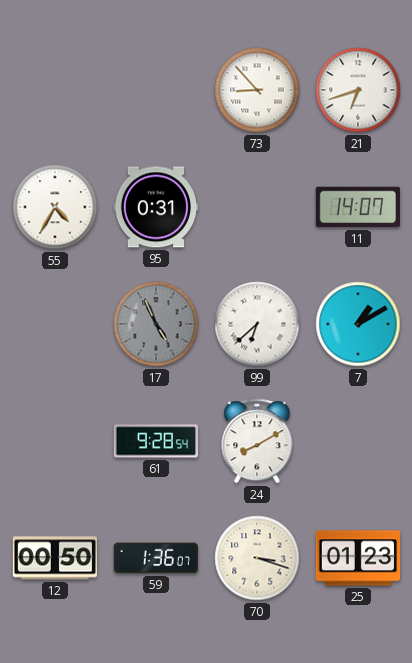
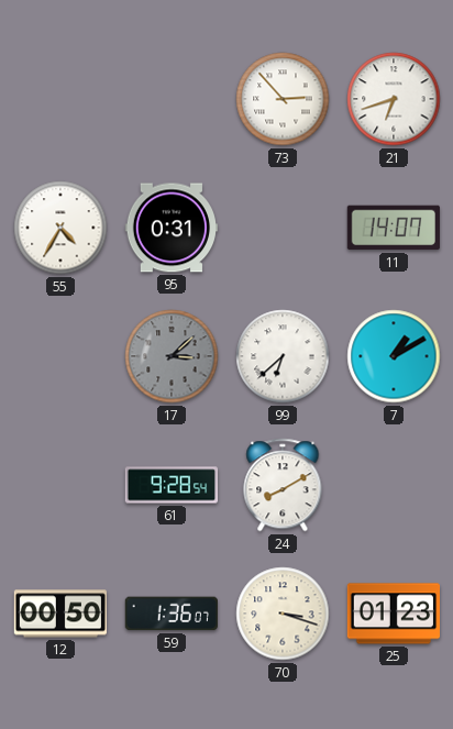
73: 8:53 -> 2:53
17: 4:56 -> 3:08
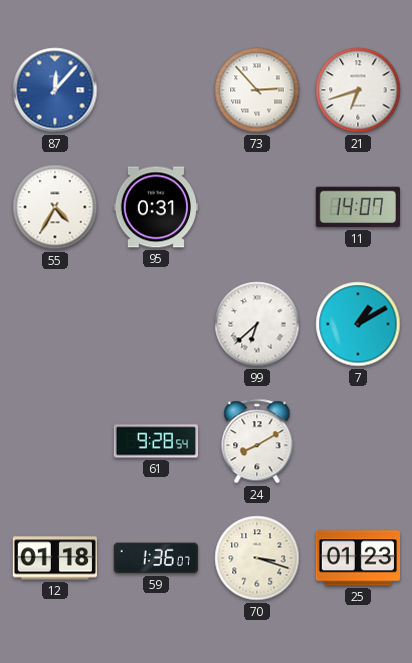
87: none -> 12:07
17: 3:08 -> none
12: 00:50 -> 01:18
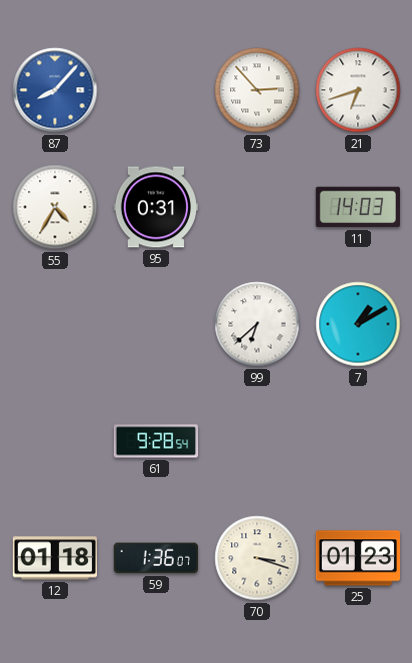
87: 12:07 -> 8:07
11: 14:07 -> 14:03
24: 8:10 -> none
